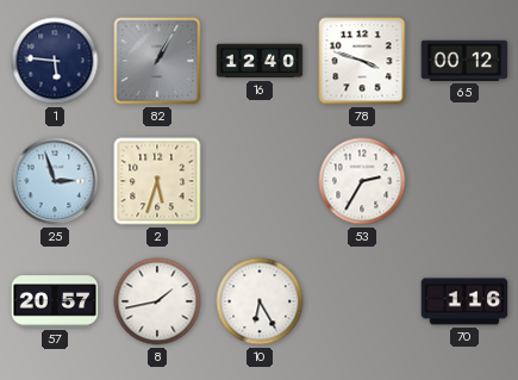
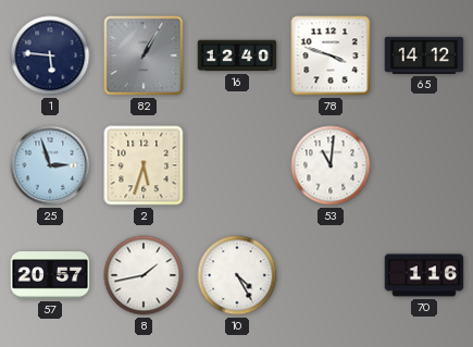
65: 00:12 -> 14:12
53: 2:35 -> 11:01
10: 6:25 -> 4:25
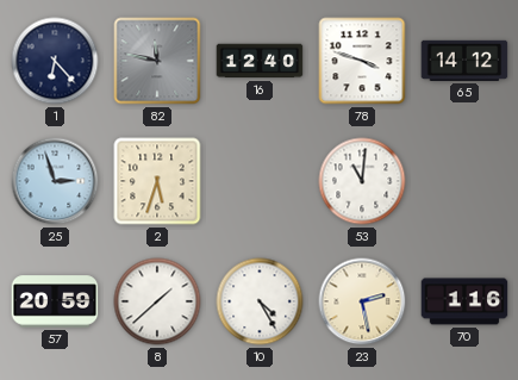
1: 5:46 -> 6:23
82: 1:05 -> 11:47
57: 20:57 -> 20:59
8: 1:43 -> 1:38
23: none -> 2:28
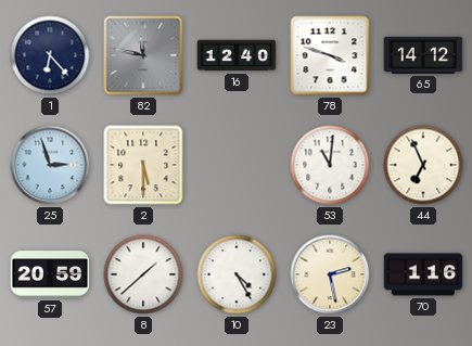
2: 5:33 -> 5:30
44: none -> 6:56
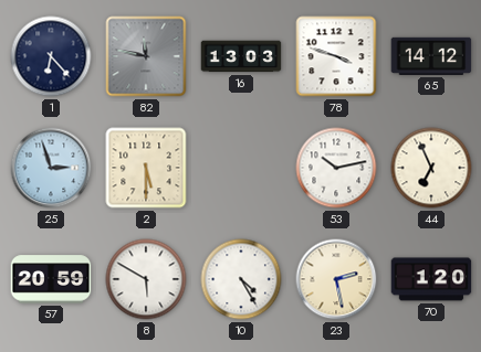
16: 12:40 -> 13:03
53: 11:01 -> 10:13
8: 1:38 -> 5:50
70: 1:16 -> 1:20
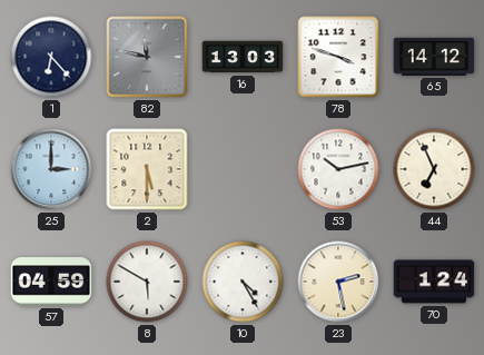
25: 2:57 -> 3:00
57: 20:59 -> 04:59
70: 1:20 -> 1:24
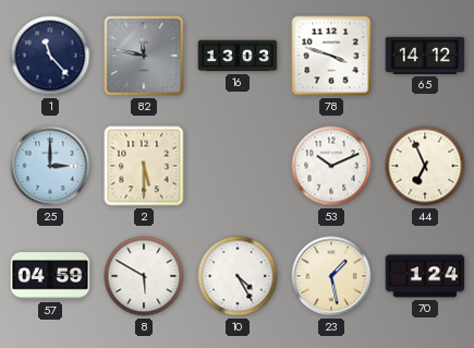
1: 6:23 -> 11:23
53: 10:13 -> 10:11
23: 2:28 -> 1:28
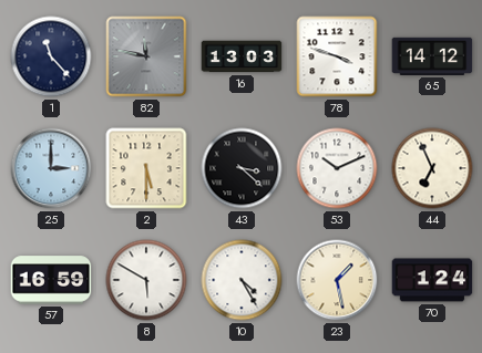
43: none -> 3:22
57: 04:59 -> 16:59
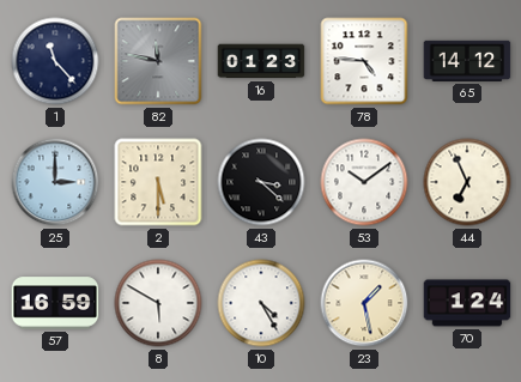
16: 13:03 -> 01:23
78: 3:48 -> 4:46
53: 10:11 -> 10:09
